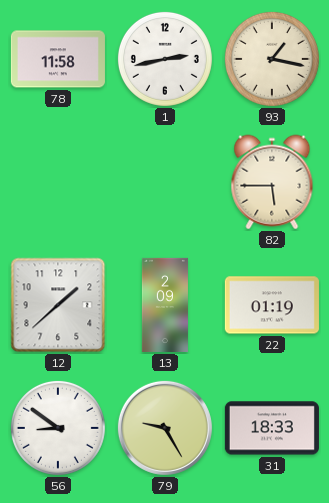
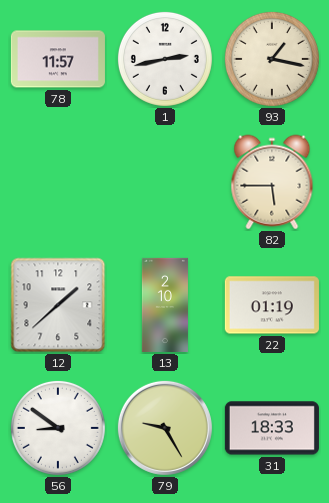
78: 11:58 -> 11:57
13: 2:09 -> 2:10
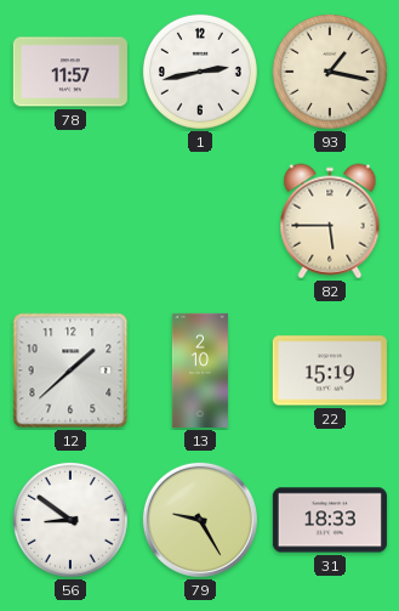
22: 01:19 -> 15:19
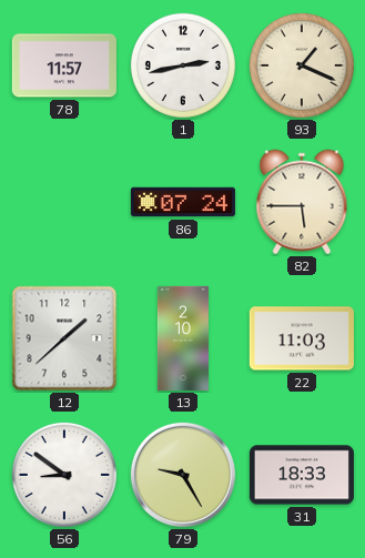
93: 1:17 -> 1:19
86: none -> 07:24
22: 15:19 -> 11:03
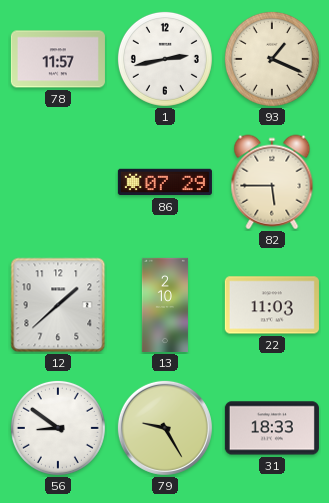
86: 07:24 -> 07:29
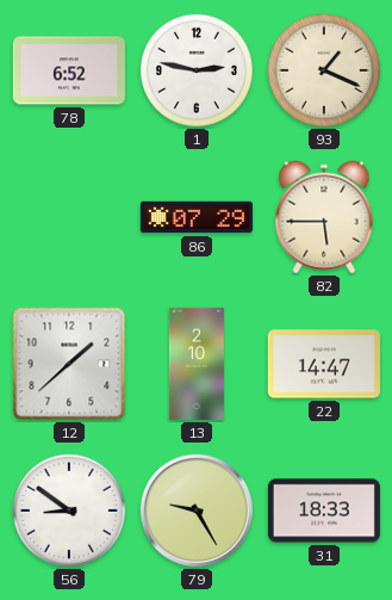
78: 11:57 -> 6:52
1: 2:43 -> 2:47
22: 11:03 -> 14:47
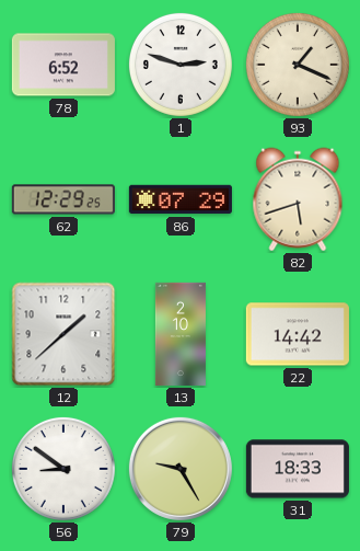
1: 2:47 -> 2:48
62: none -> 12:29
82: 5:45 -> 5:42
22: 14:47 -> 14:42
